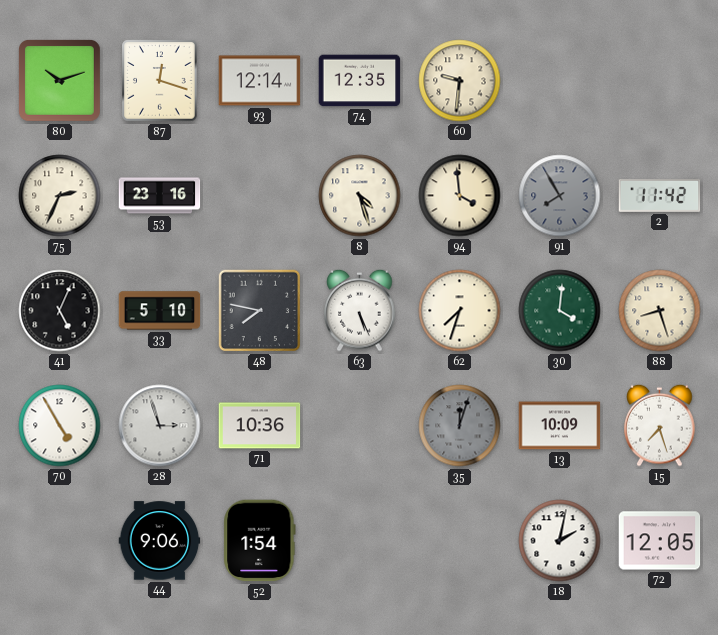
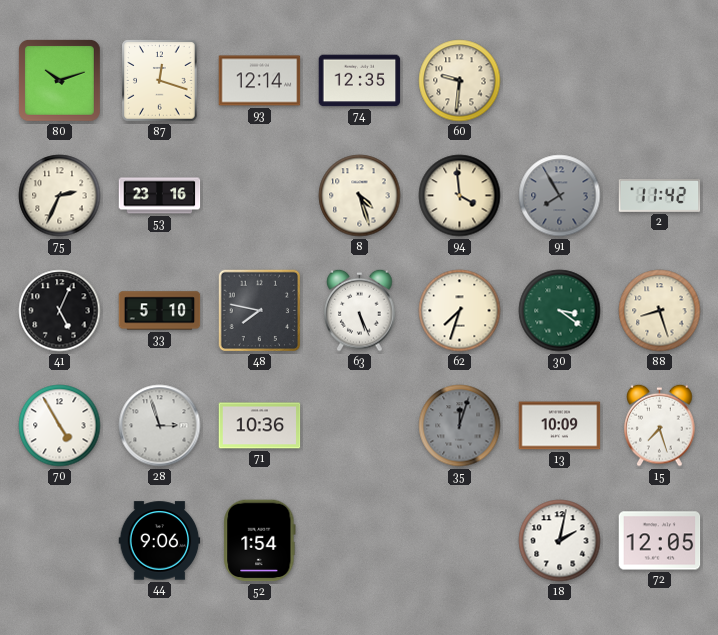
30: 4:01 -> 3:21
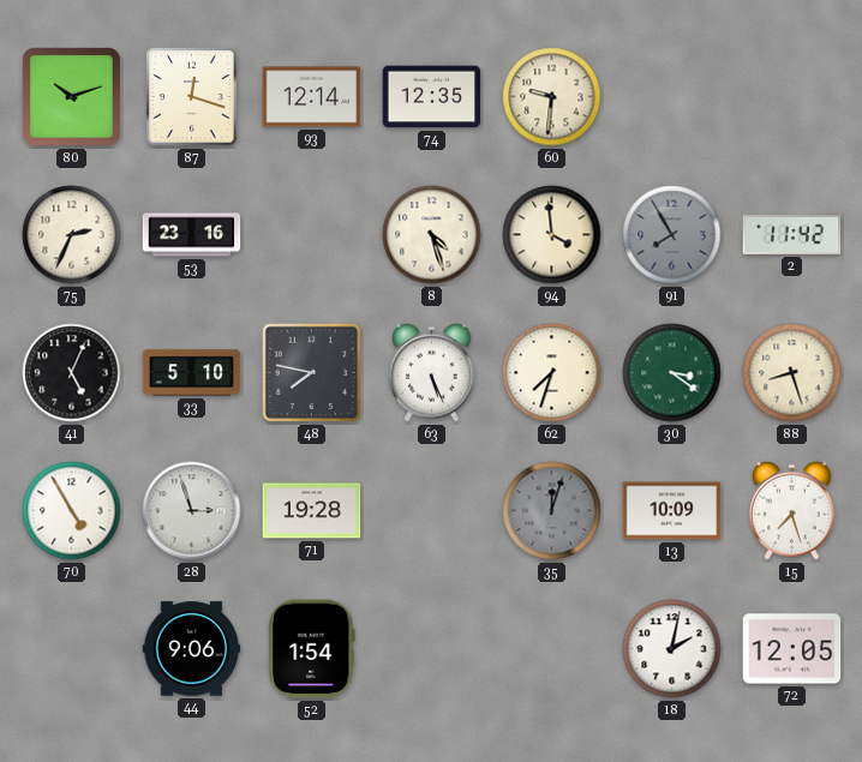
71: 10:36 -> 19:28
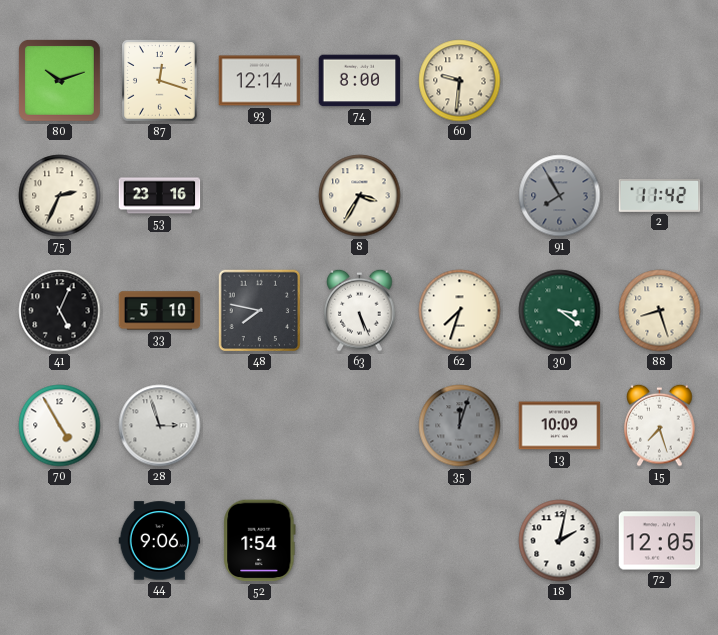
74: 12:35 -> 8:00
8: 4:27 -> 3:35
94: 3:59 -> none
71: 19:28 -> none
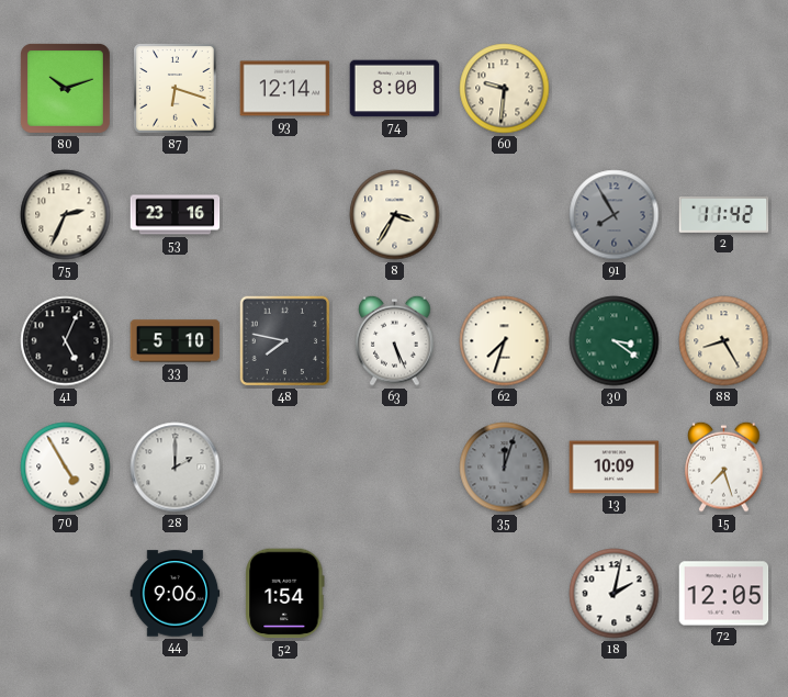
87: 12:18 -> 6:18
88: 8:27 -> 8:25
28: 2:57 -> 2:00
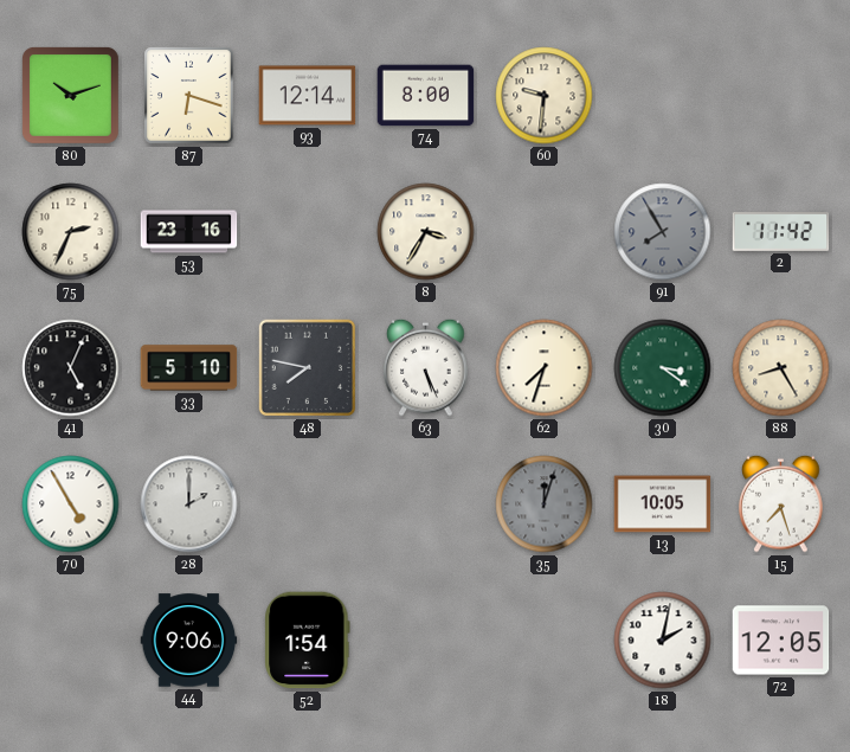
13: 10:09 -> 10:05
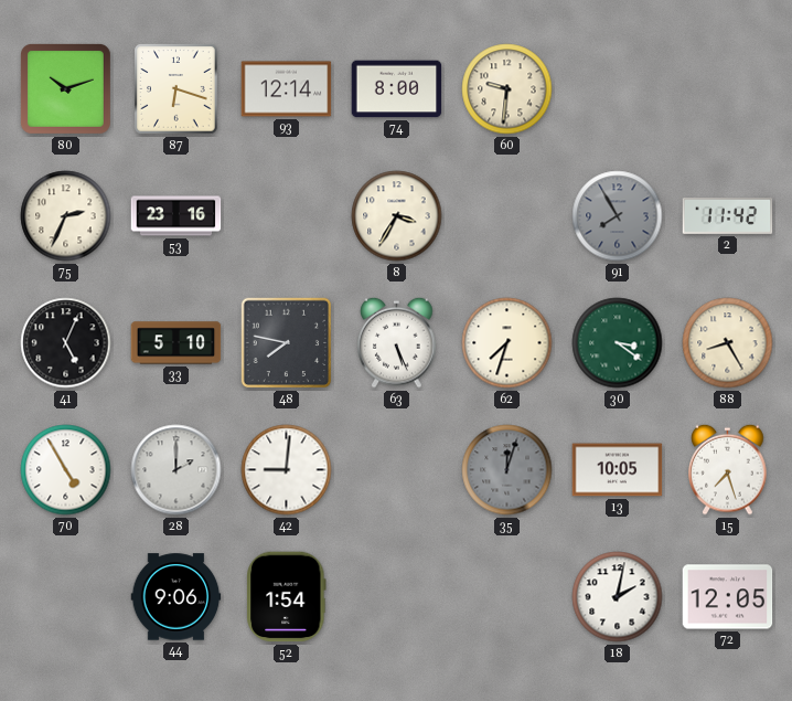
42: none -> 9:01
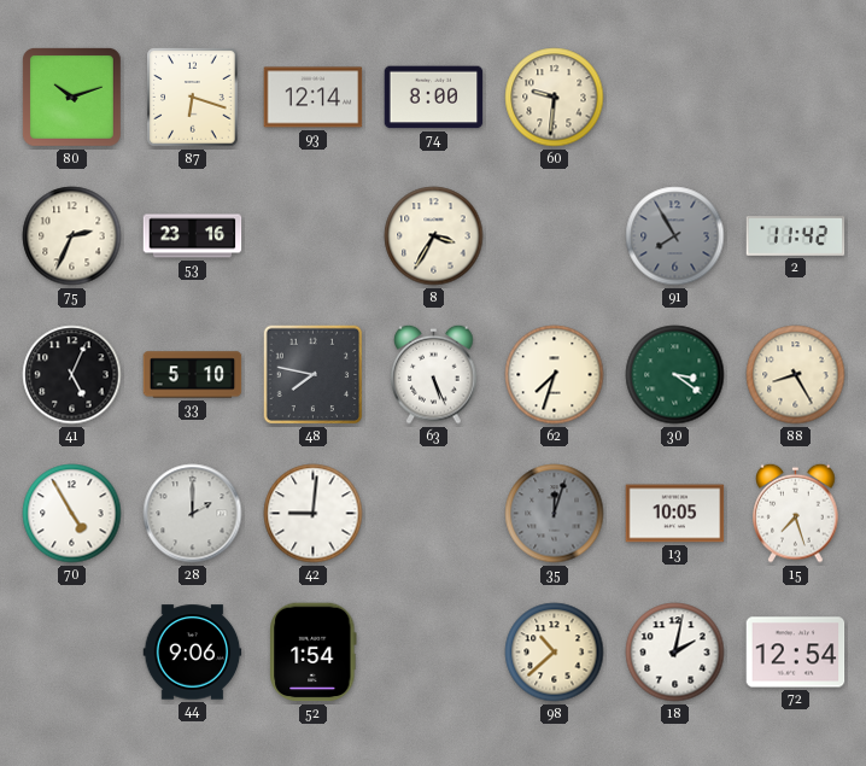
98: none -> 10:38
72: 12:05 -> 12:54
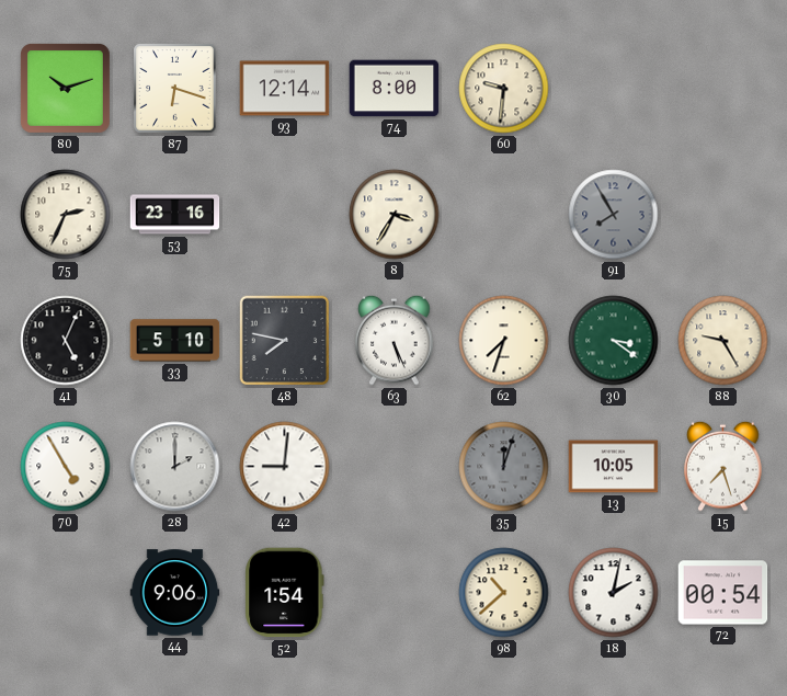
2: 11:42 -> none
88: 8:25 -> 9:25
72: 12:54 -> 00:54
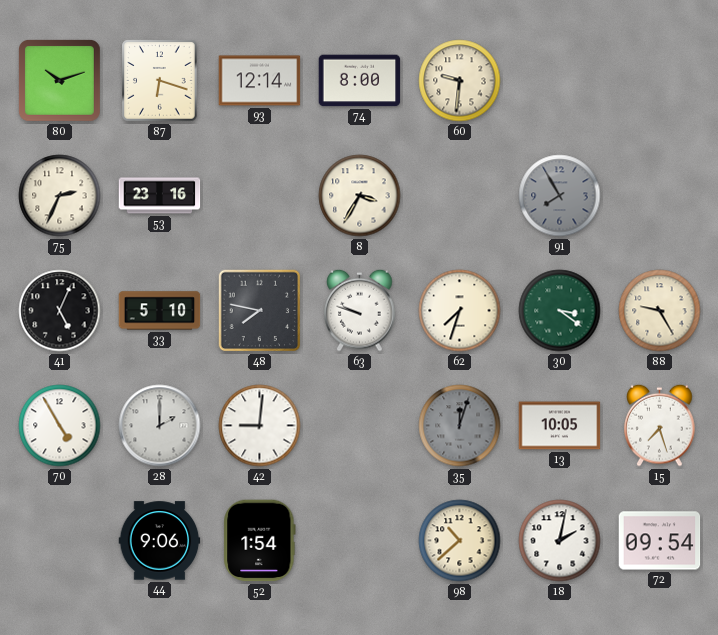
63: 5:26 -> 9:48
72: 00:54 -> 09:54
